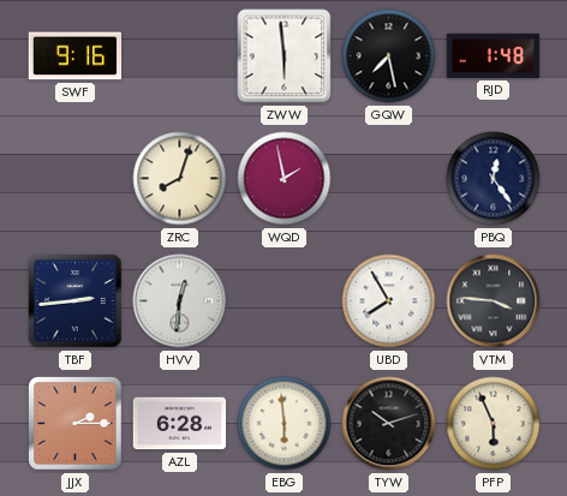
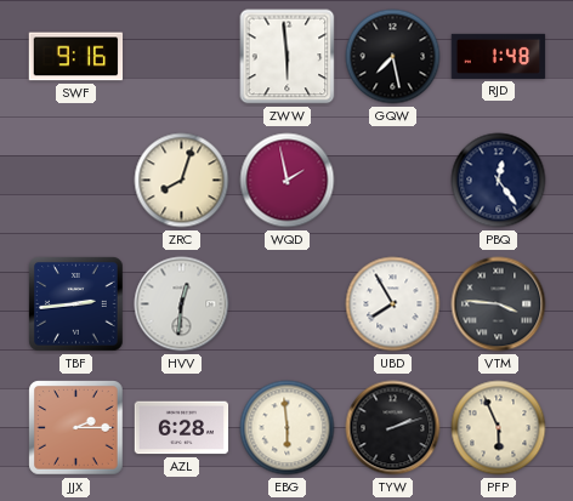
TYW: 10:12 -> 2:12
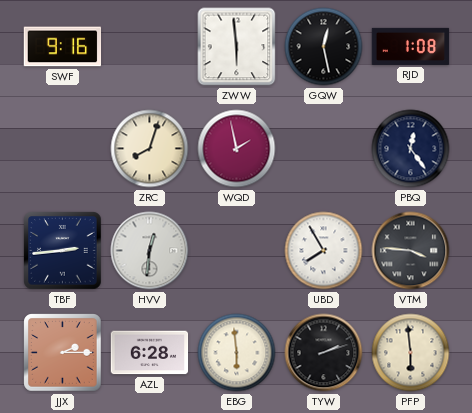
GQW: 7:28 -> 12:28
RJD: 1:48 -> 1:08
PFP: 5:56 -> 5:59
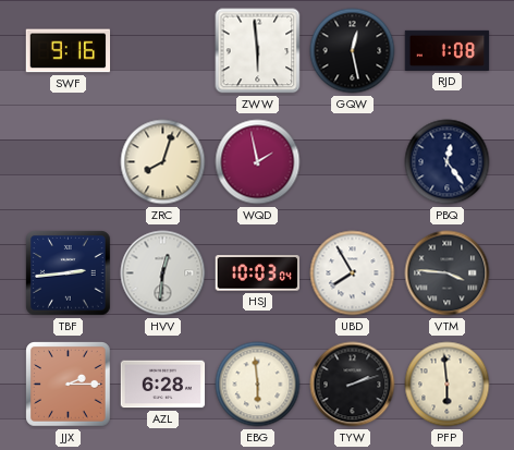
HSJ: none -> 10:03
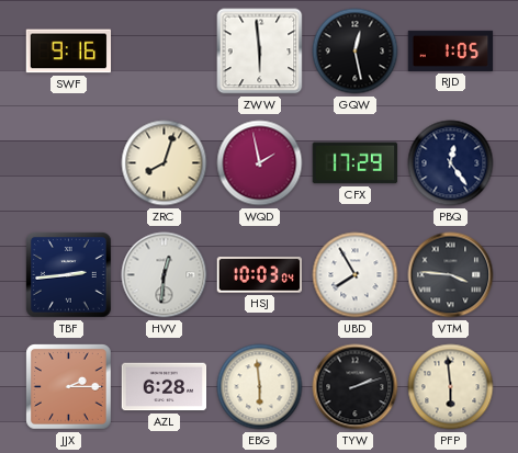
RJD: 1:08 -> 1:05
CFX: none -> 17:29
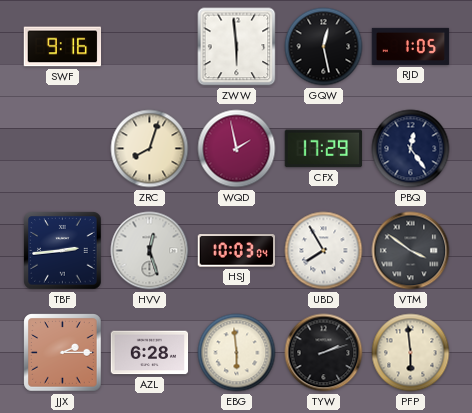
HVV: 12:31 -> 12:27
VTM: 3:46 -> 3:51
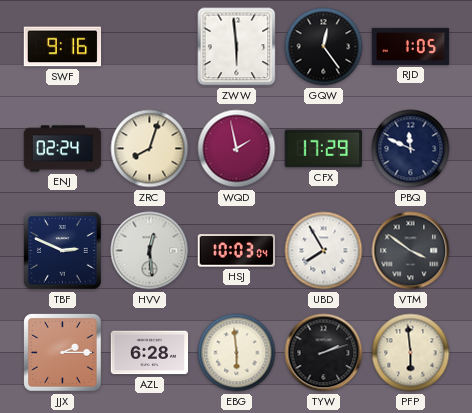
GQW: 12:28 -> 12:24
ENJ: none -> 02:24
PBQ: 12:24 -> 11:49
TBF: 2:44 -> 2:49
HVV: 12:27 -> 12:29
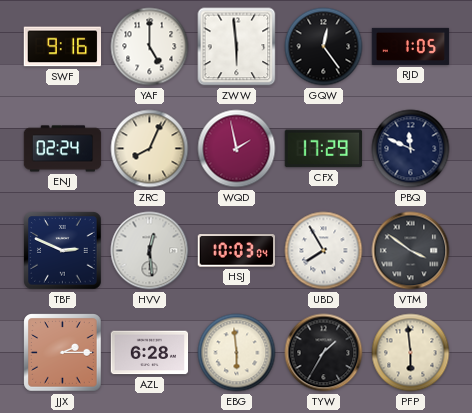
YAF: none -> 5:00
ZRC: 8:03 -> 8:04
TYW: 2:12 -> 1:35
